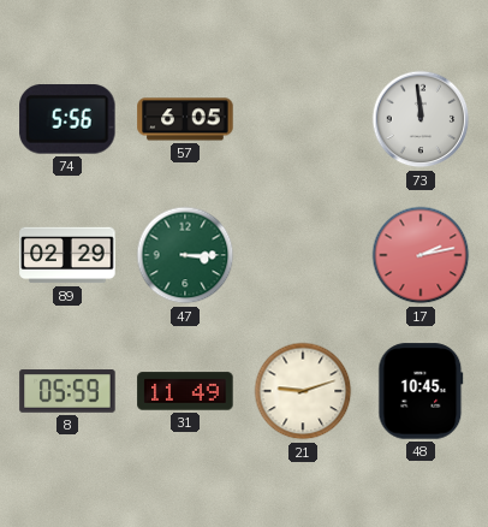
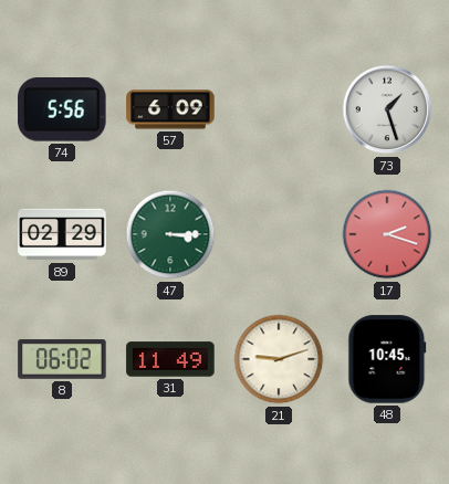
57: 6:05 -> 6:09
73: 11:59 -> 1:27
17: 2:13 -> 2:18
8: 05:59 -> 06:02
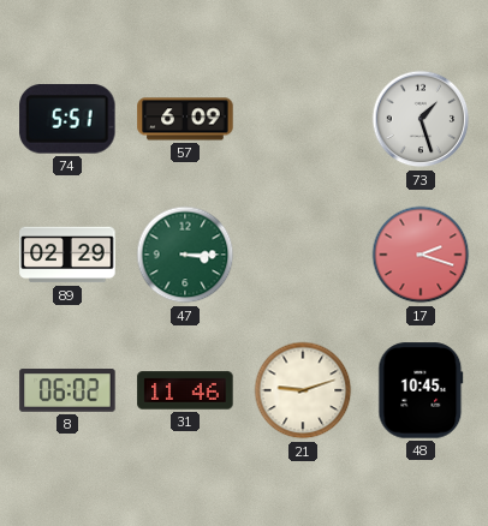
74: 5:56 -> 5:51
31: 11:49 -> 11:46
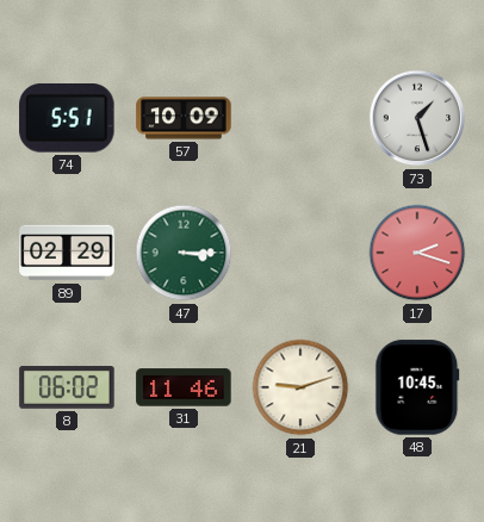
57: 6:09 -> 10:09
